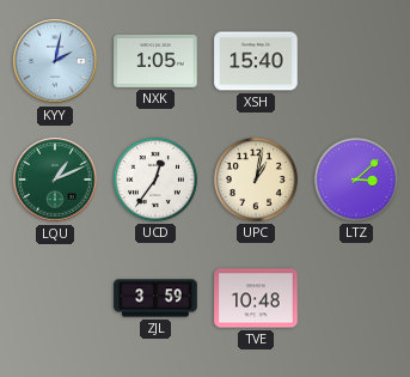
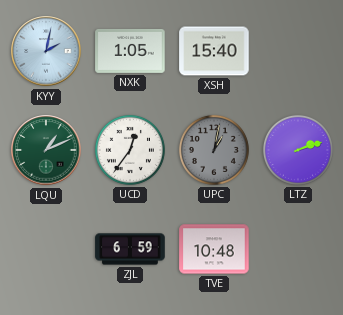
UPC dial: cream -> grey
LTZ: 3:08 -> 2:12
ZJL: 3:59 -> 6:59
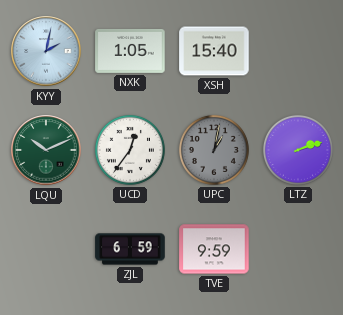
LQU: 1:11 -> 10:11
TVE: 10:48 -> 9:59
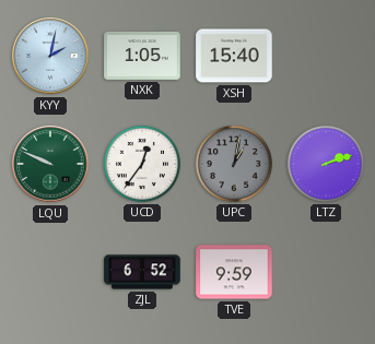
LQU: 10:11 -> 9:49
ZJL: 6:59 -> 6:52
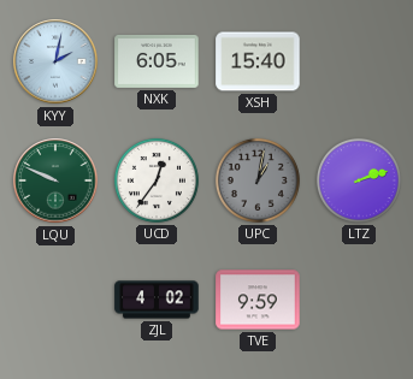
NXK: 1:05 -> 6:05
ZJL: 6:52 -> 4:02
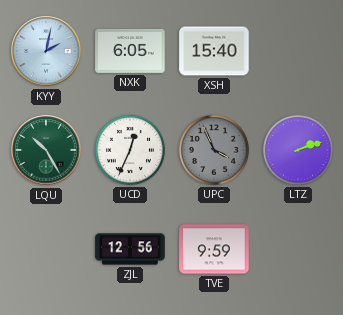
LQU: 9:49 -> 10:25
UCD: 12:36 -> 12:34
UPC: 1:02 -> 3:56
ZJL: 4:02 -> 12:56
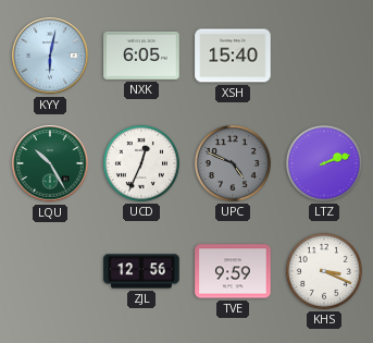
KYY: 2:02 -> 6:02
UPC: 3:56 -> 4:49
KHS: none -> 3:19
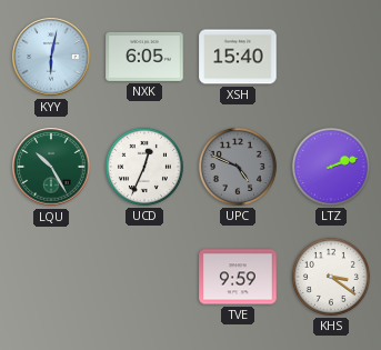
ZJL: 12:56 -> none
KHS: 3:19 -> 3:21
